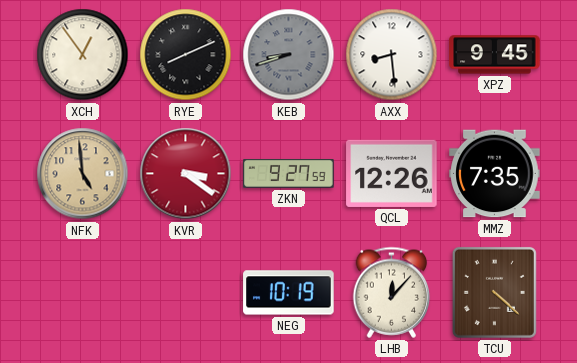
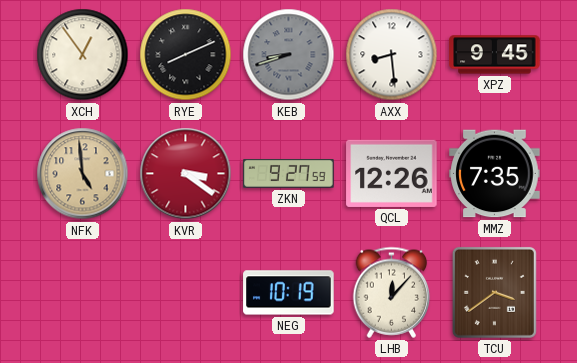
TCU: 4:22 -> 3:39
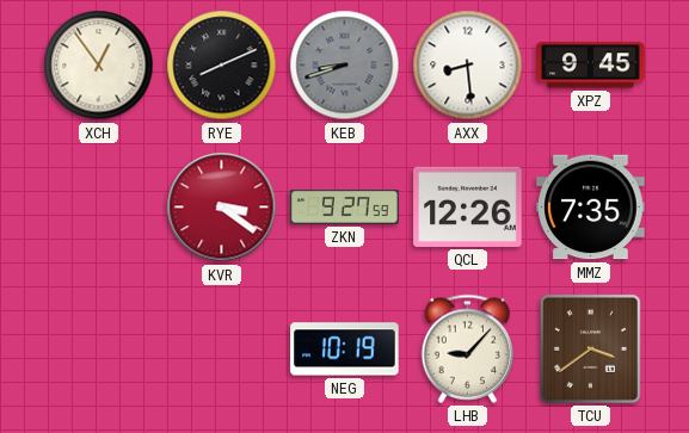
NFK: 4:59 -> none
LHB: 12:07 -> 9:07
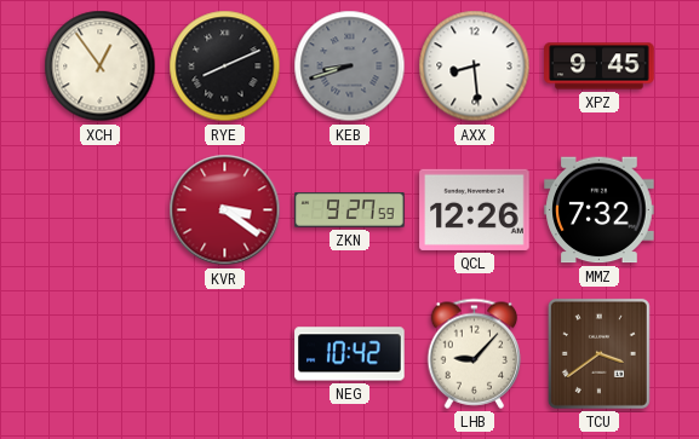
MMZ: 7:35 -> 7:32
NEG: 10:19 -> 10:42
